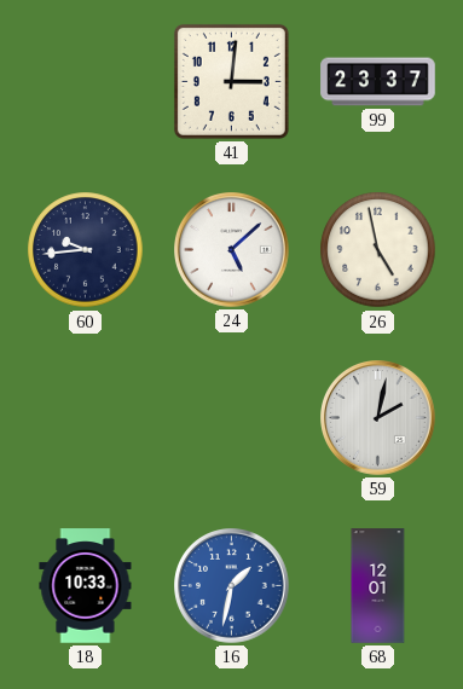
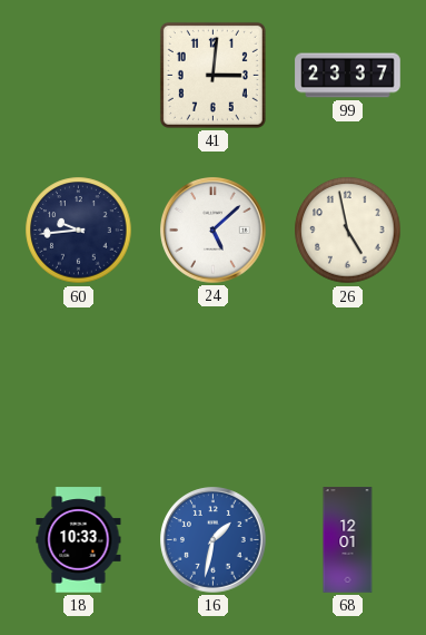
59: 2:02 -> none
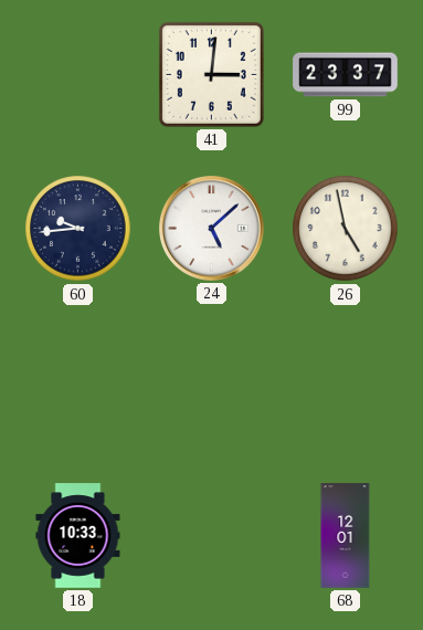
16: 1:32 -> none
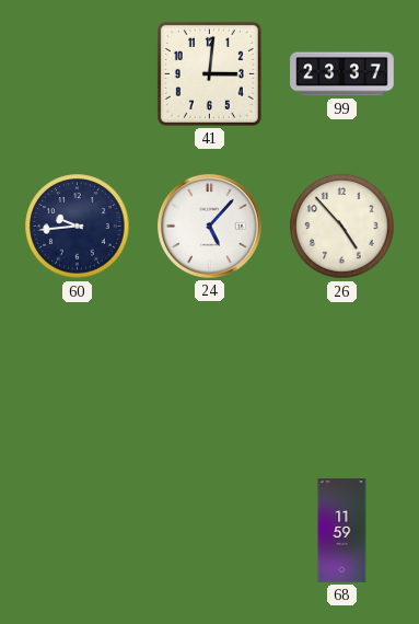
24: 5:08 -> 5:07
26: 4:58 -> 4:53
18: 10:33 -> none
68: 12:01 -> 11:59
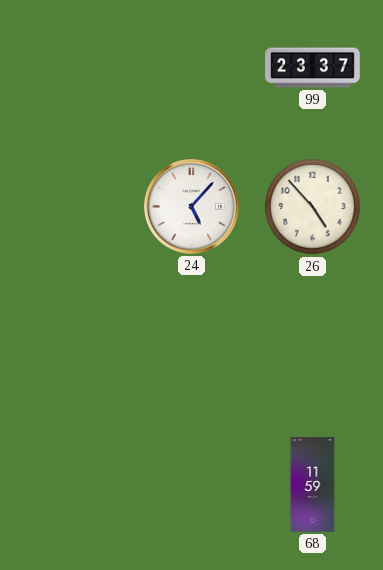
41: 3:01 -> none
60: 9:44 -> none
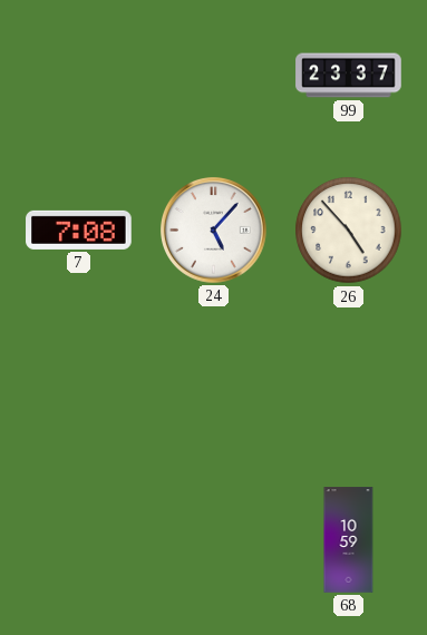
7: none -> 7:08
68: 11:59 -> 10:59
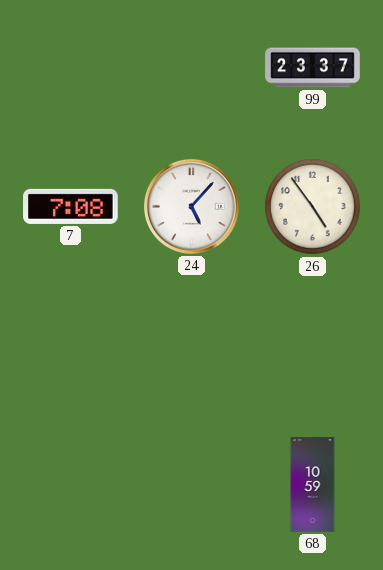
26: 4:53 -> 4:54
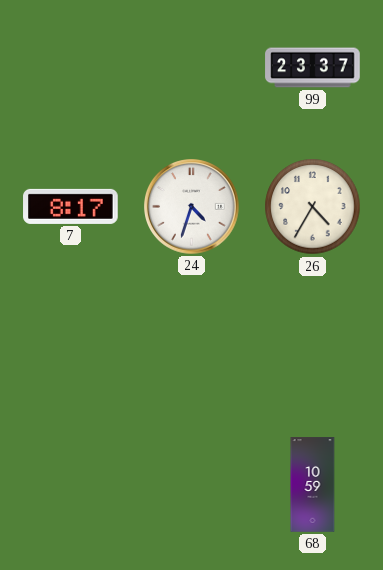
7: 7:08 -> 8:17
24: 5:07 -> 4:33
26: 4:54 -> 4:35
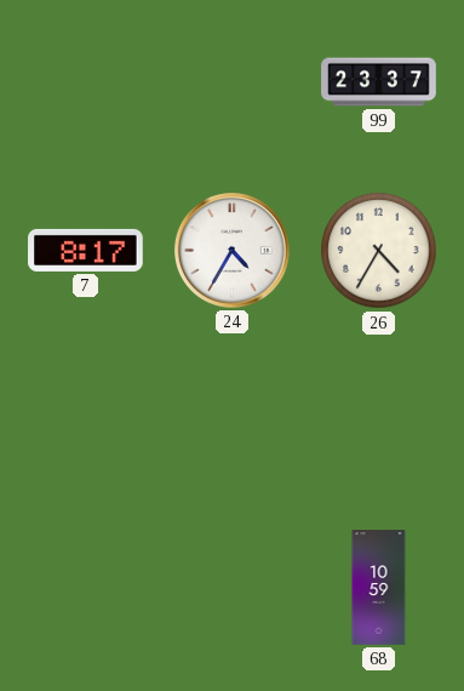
24: 4:33 -> 4:35
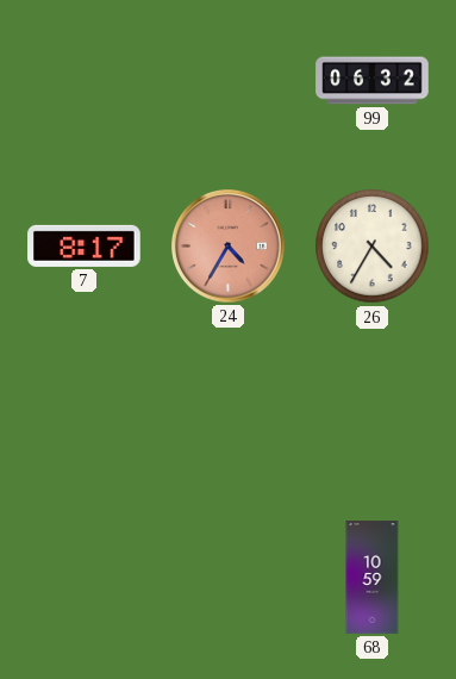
99: 23:37 -> 06:32
24 dial: white -> salmon
